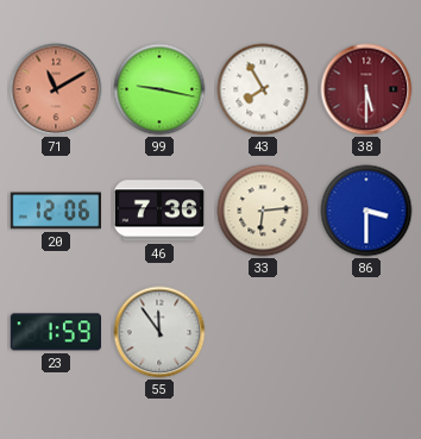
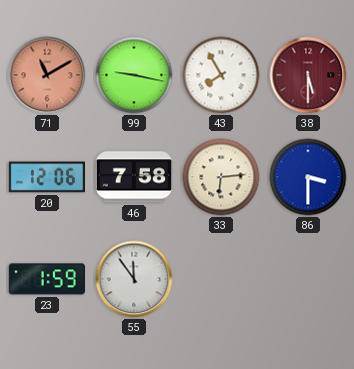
46: 7:36 -> 7:58
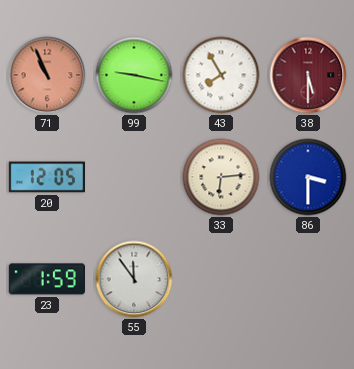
71: 11:10 -> 10:56
20: 12:06 -> 12:05
46: 7:58 -> none
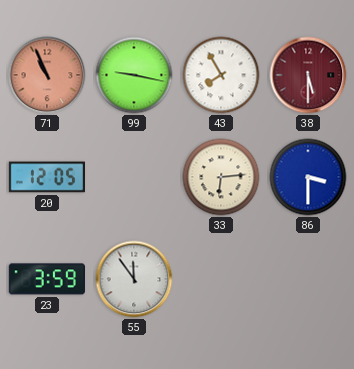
23: 1:59 -> 3:59
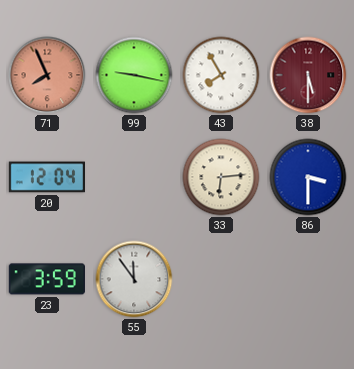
71: 10:56 -> 7:56
20: 12:05 -> 12:04
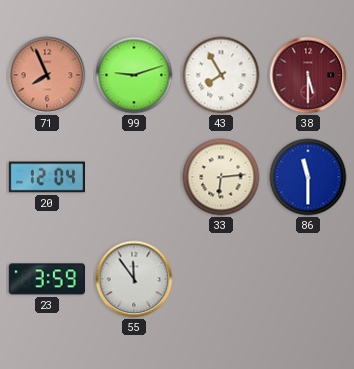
99: 9:17 -> 9:12
86: 3:30 -> 11:30
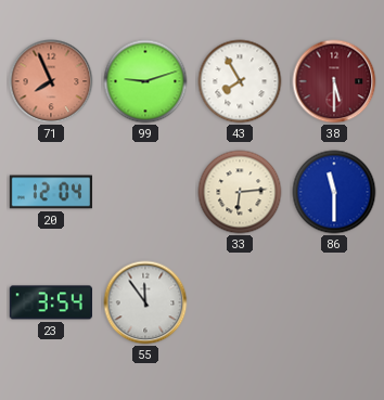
23: 3:59 -> 3:54
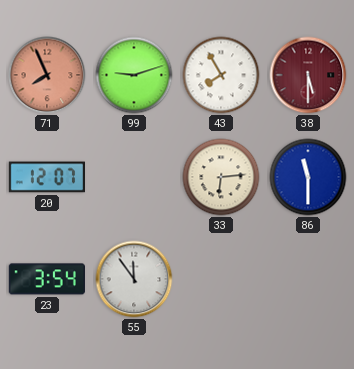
20: 12:04 -> 12:07
